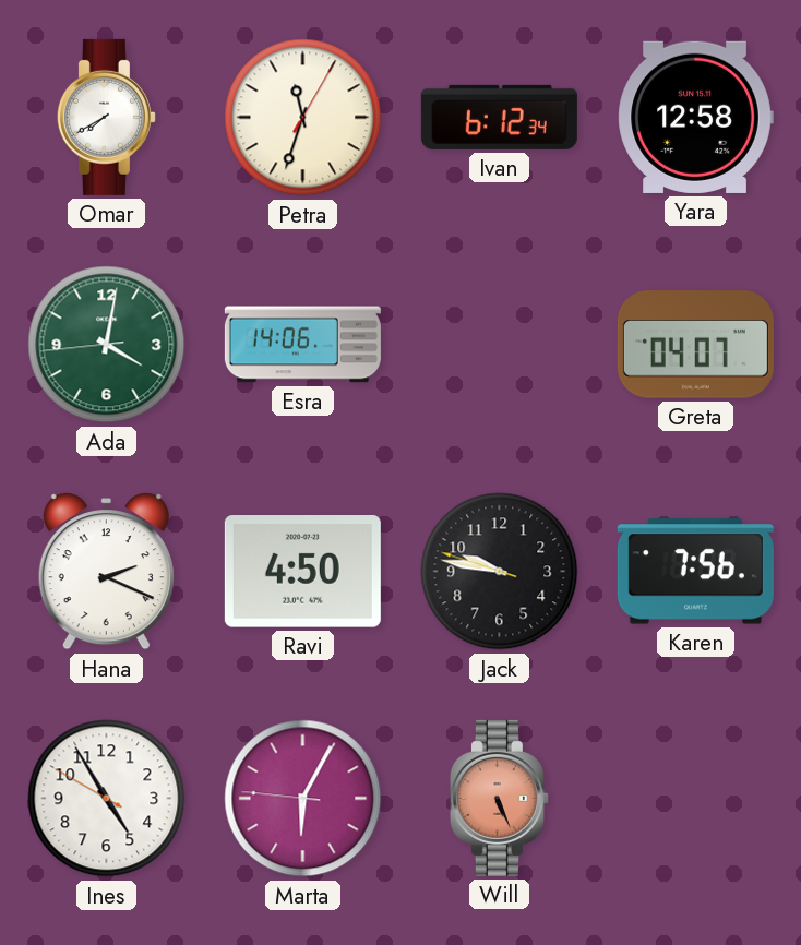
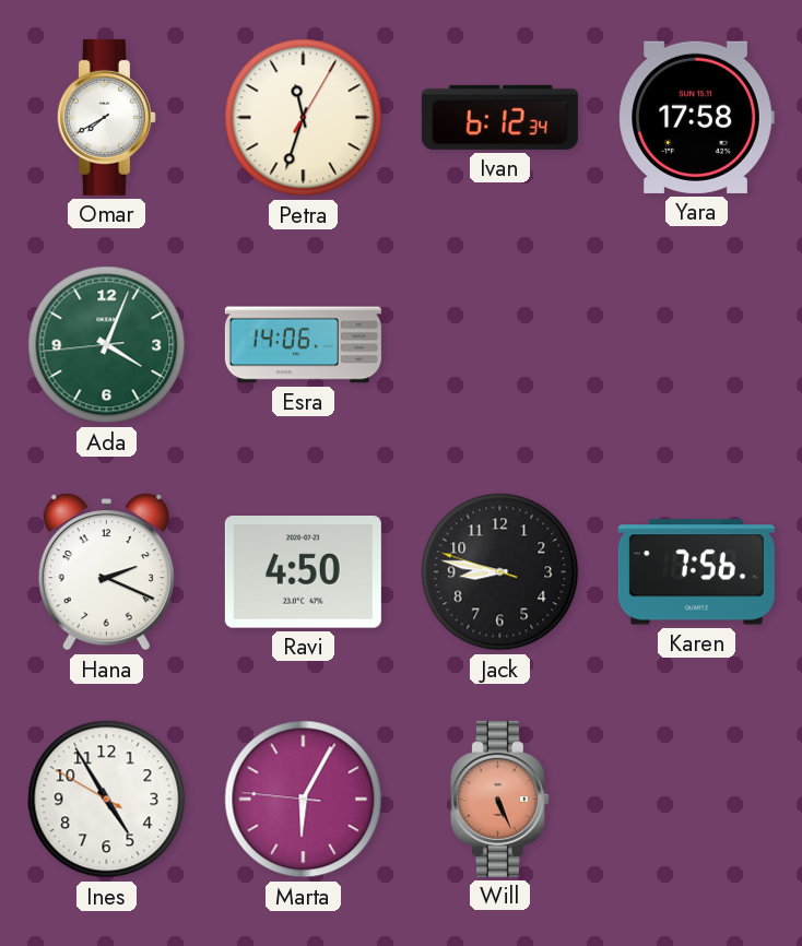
Yara: 12:58 -> 17:58
Ada: 4:01 -> 4:03
Greta: 04:07 -> none
Jack: 9:46 -> 8:46
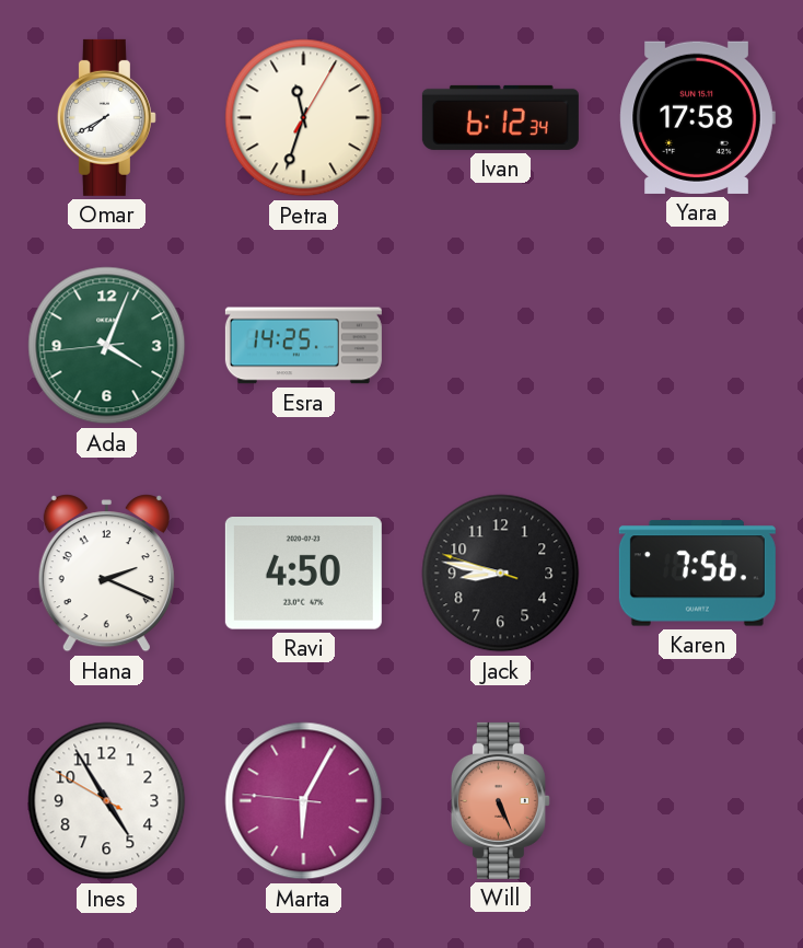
Esra: 14:06 -> 14:25
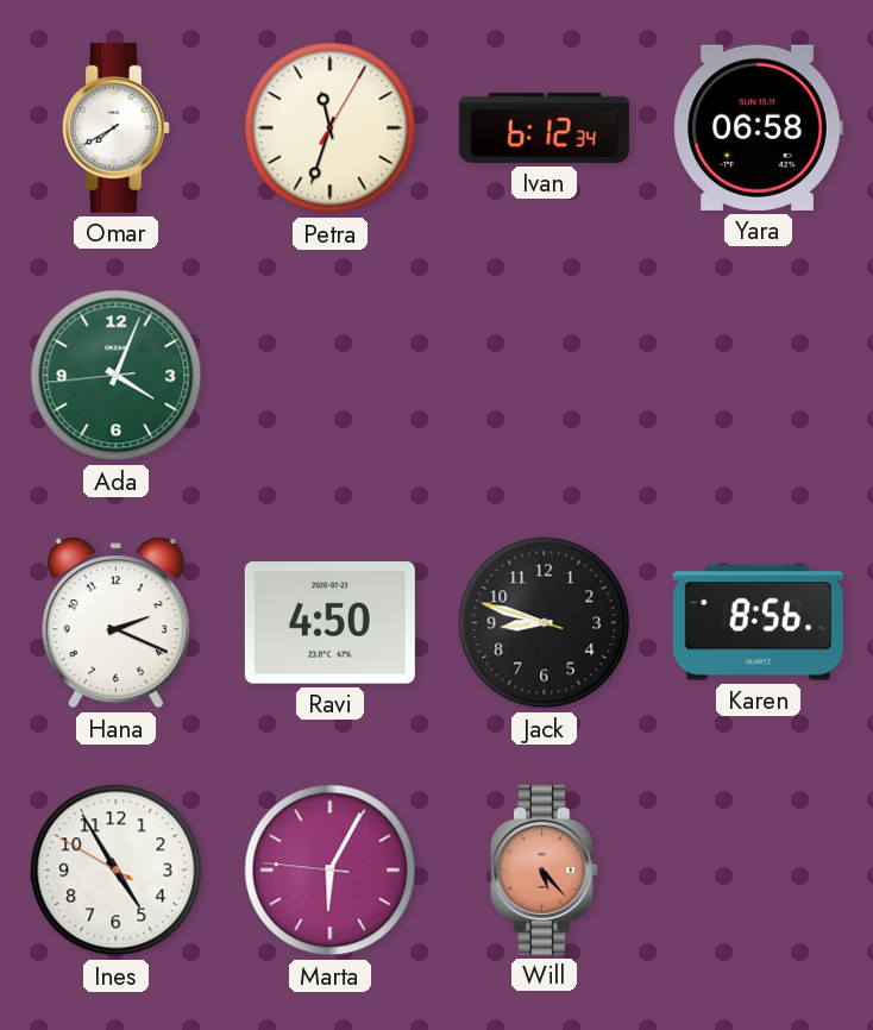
Yara: 17:58 -> 06:58
Esra: 14:25 -> none
Jack: 8:46 -> 8:47
Karen: 7:56 -> 8:56
Will: 5:26 -> 5:23
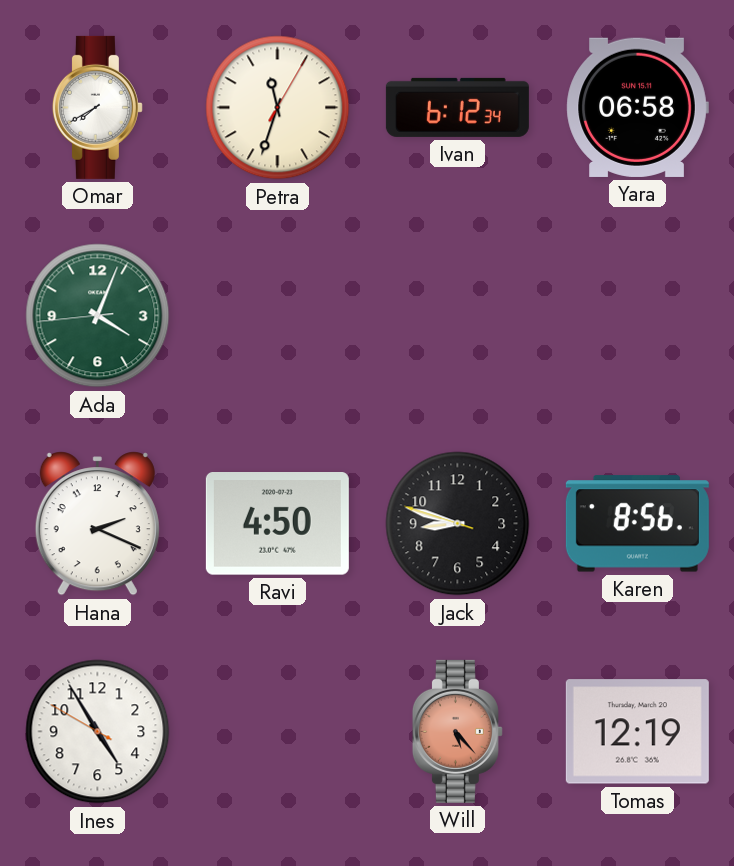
Marta: 6:04 -> none
Tomas: none -> 12:19
